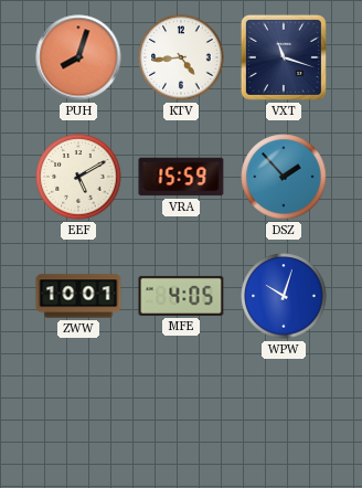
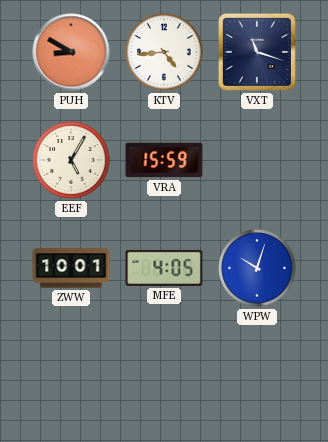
PUH: 8:03 -> 8:50
EEF: 5:10 -> 5:05
DSZ: 1:53 -> none
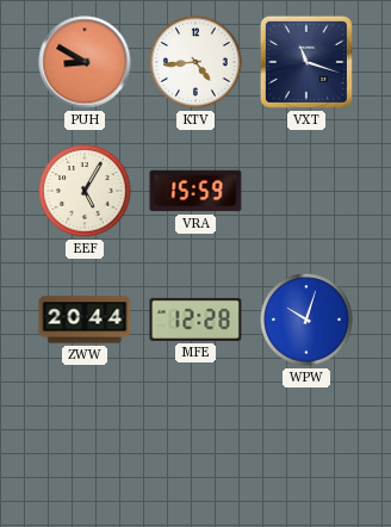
ZWW: 10:01 -> 20:44
MFE: 4:05 -> 12:28
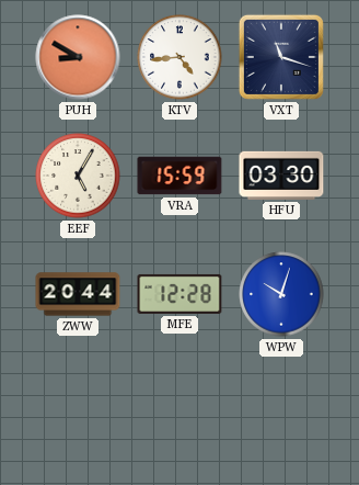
HFU: none -> 03:30
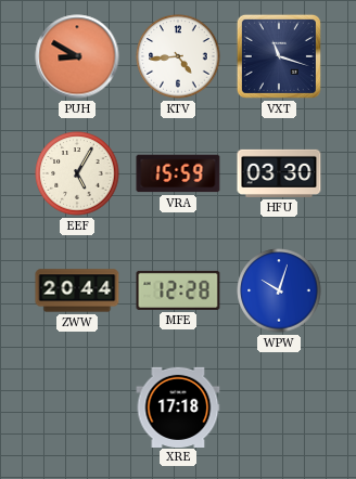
XRE: none -> 17:18
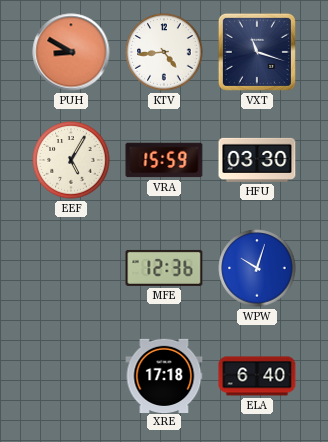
ZWW: 20:44 -> none
MFE: 12:28 -> 12:36
ELA: none -> 6:40
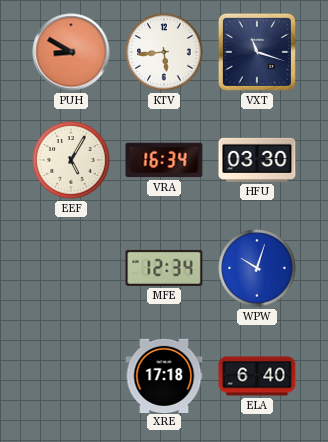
KTV: 4:44 -> 5:44
VRA: 15:59 -> 16:34
MFE: 12:36 -> 12:34
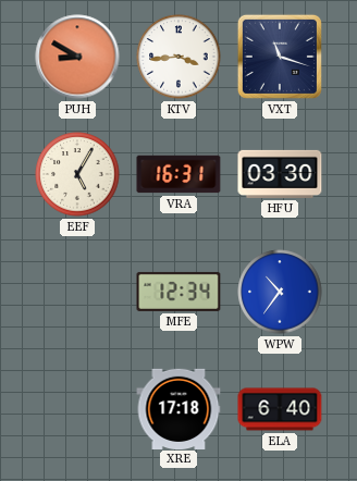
KTV: 5:44 -> 3:44
VRA: 16:34 -> 16:31
WPW: 10:03 -> 10:36
